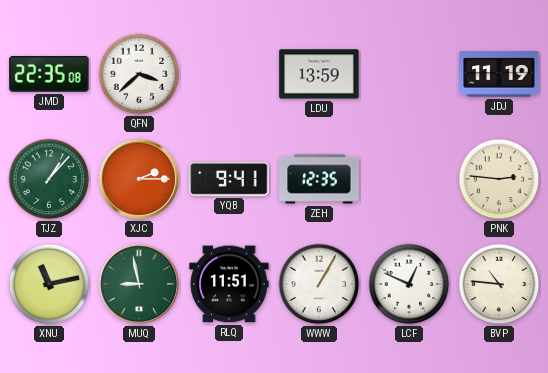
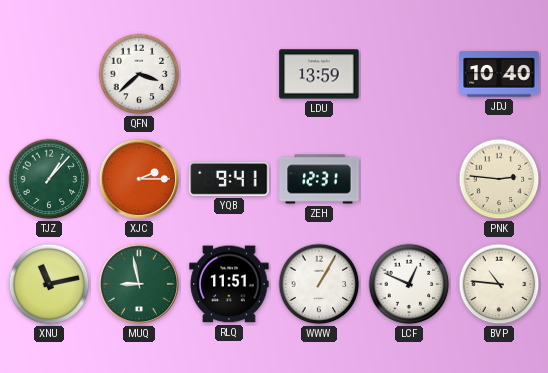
JMD: 22:35 -> none
JDJ: 11:19 -> 10:40
ZEH: 12:35 -> 12:31
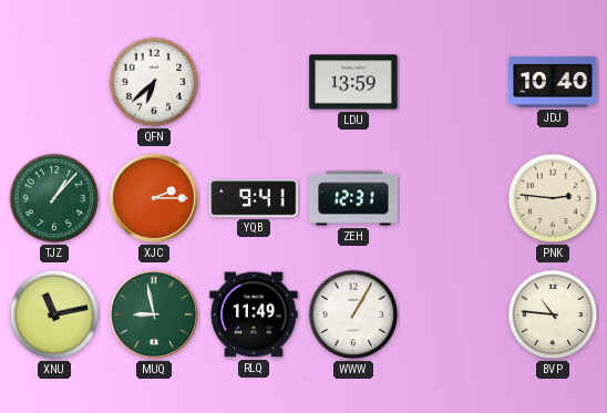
QFN: 3:38 -> 6:38
RLQ: 11:51 -> 11:49
LCF: 12:49 -> none
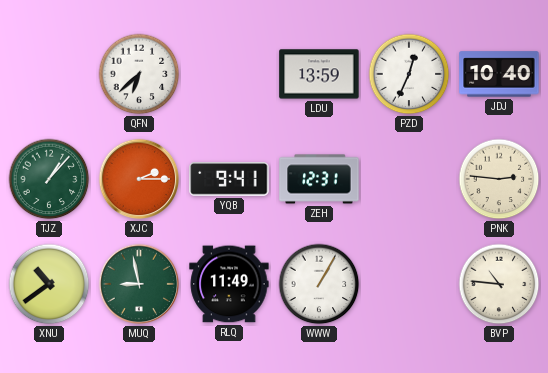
PZD: none -> 12:34
XNU: 11:13 -> 10:39
